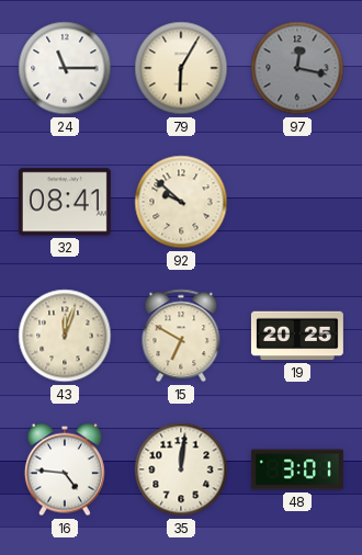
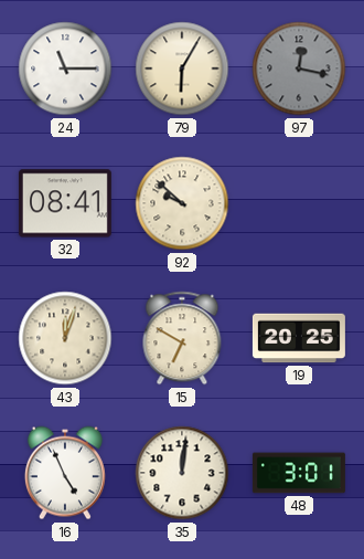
16: 4:46 -> 4:56
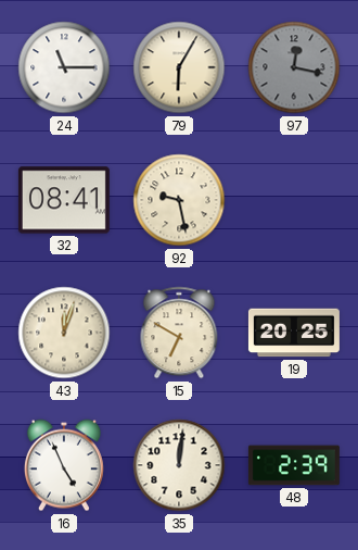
92: 9:52 -> 9:28
48: 3:01 -> 2:39
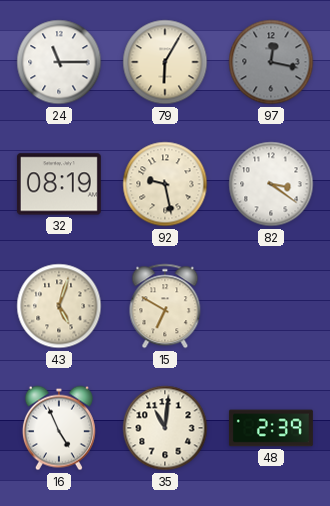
32: 08:41 -> 08:19
82: none -> 3:21
43: 12:03 -> 5:03
19: 20:25 -> none
35: 12:01 -> 11:01
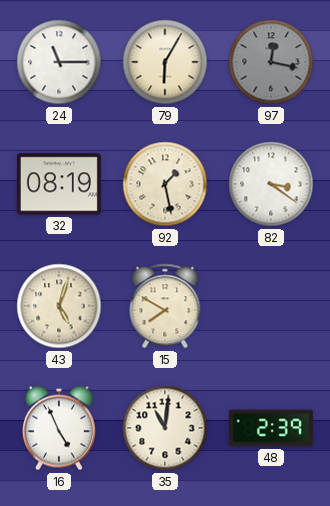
92: 9:28 -> 1:28
15: 6:50 -> 7:50
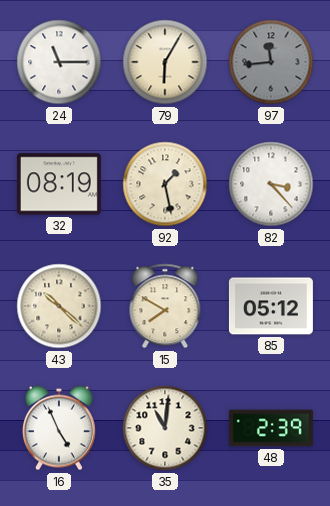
97: 12:17 -> 11:44
82: 3:21 -> 3:23
43: 5:03 -> 10:22
85: none -> 05:12
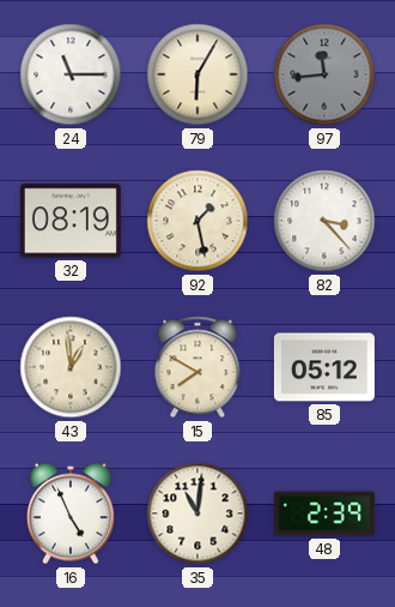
43: 10:22 -> 12:59
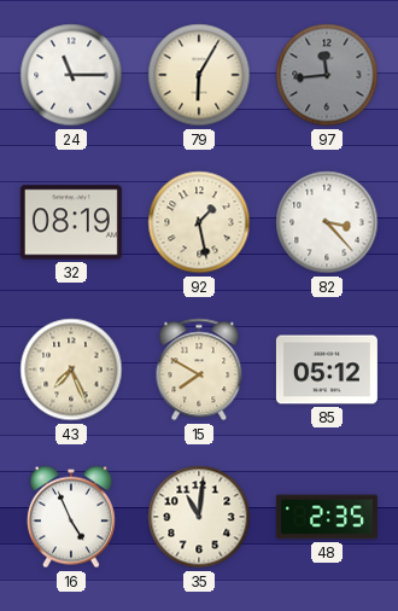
43: 12:59 -> 7:26
48: 2:39 -> 2:35
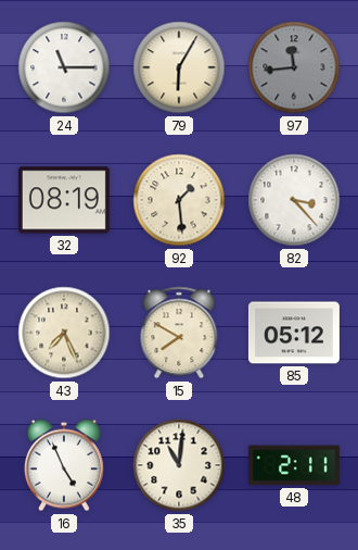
92: 1:28 -> 1:29
48: 2:35 -> 2:11
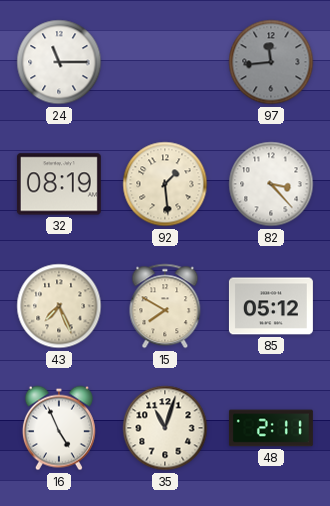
79: 6:05 -> none
35: 11:01 -> 11:03
